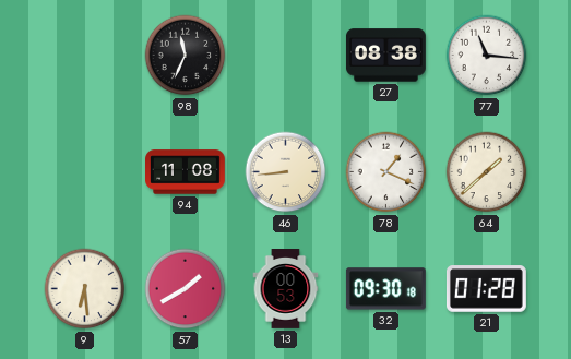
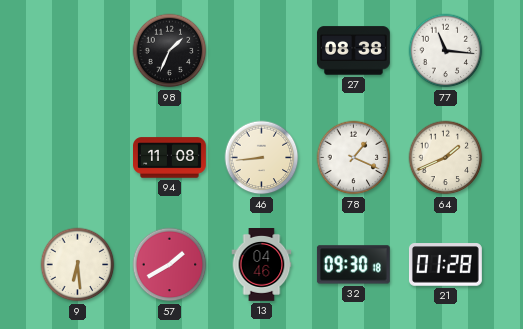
98: 11:34 -> 1:34
64: 1:38 -> 1:41
13: 00:53 -> 04:46
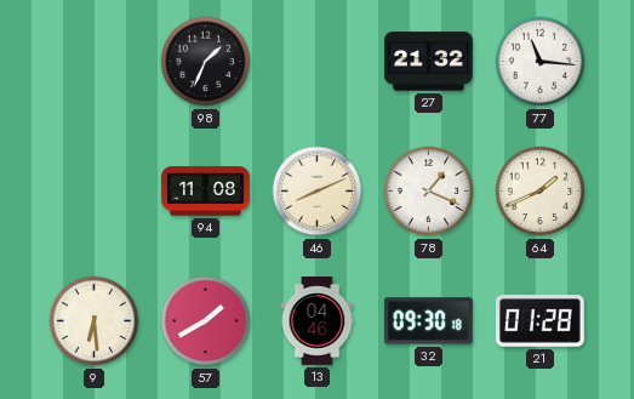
27: 08:38 -> 21:32
46: 8:44 -> 8:11
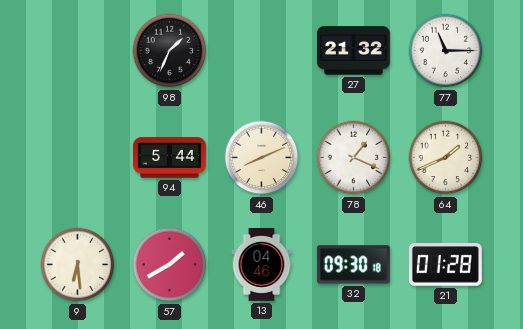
77: 11:16 -> 11:15
94: 11:08 -> 5:44
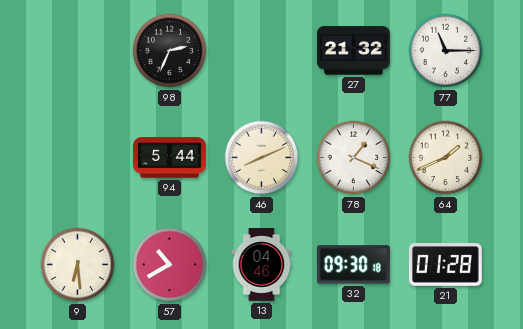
98: 1:34 -> 2:34
57: 1:40 -> 10:40
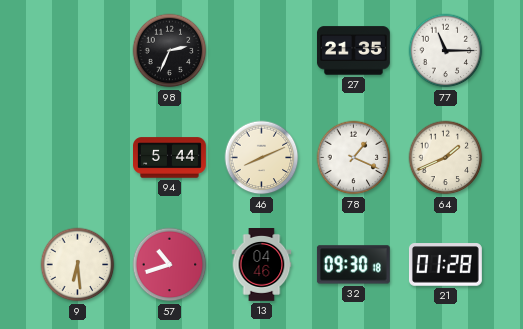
27: 21:32 -> 21:35
57: 10:40 -> 10:42
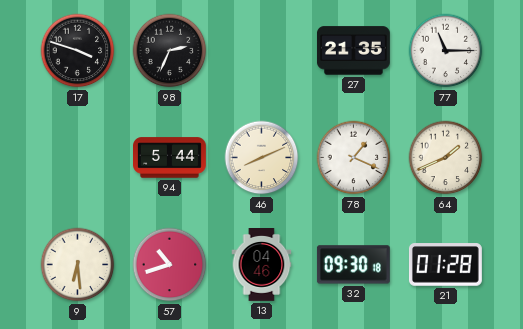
17: none -> 3:48
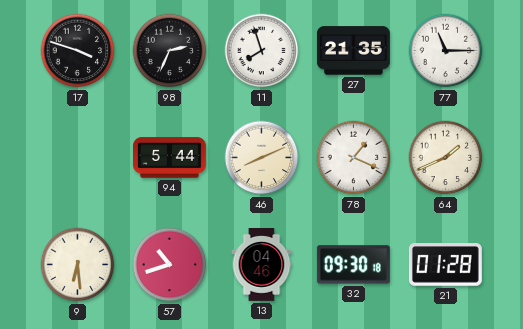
11: none -> 7:57
